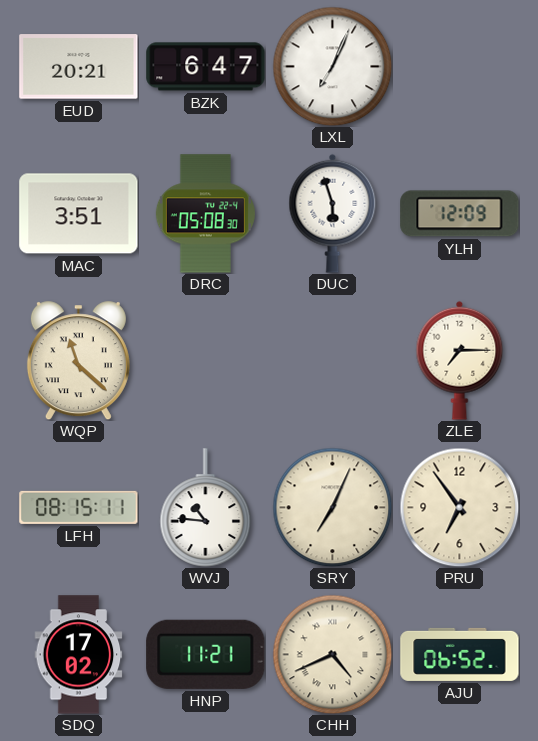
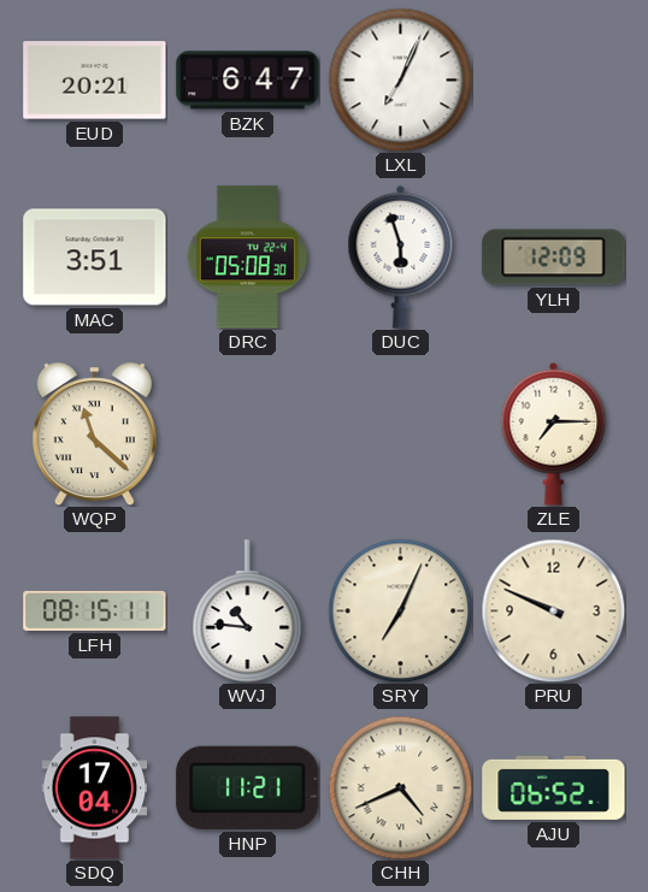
PRU: 6:54 -> 9:49
SDQ: 17:02 -> 17:04
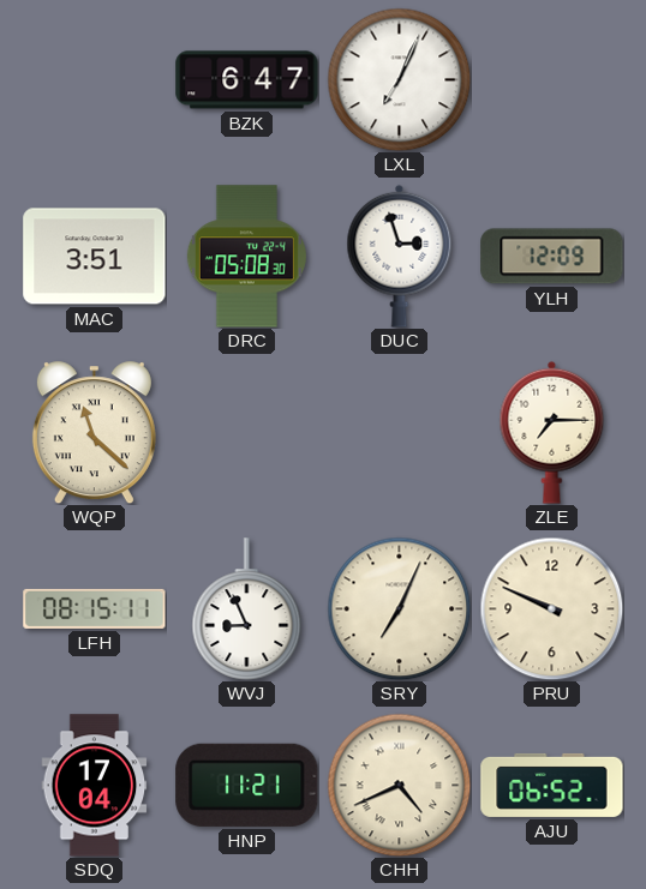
EUD: 20:21 -> none
DUC: 5:57 -> 2:57
WVJ: 10:46 -> 8:56
